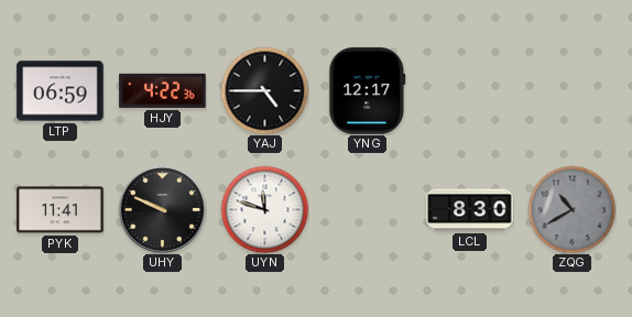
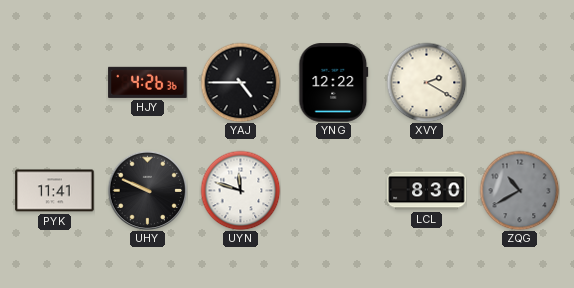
LTP: 06:59 -> none
HJY: 4:22 -> 4:26
YNG: 12:17 -> 12:22
XVY: none -> 2:20
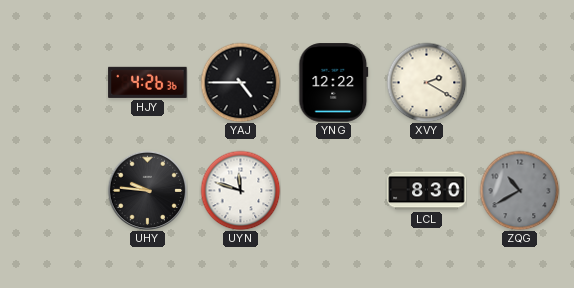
PYK: 11:41 -> none
UHY: 9:49 -> 9:46
